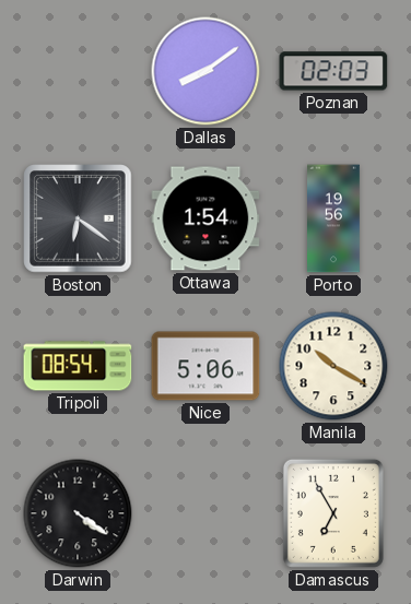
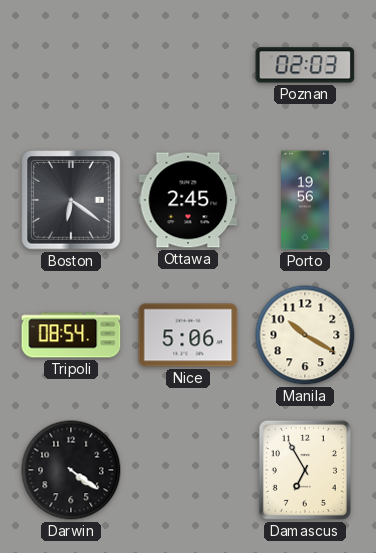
Dallas: 8:09 -> none
Ottawa: 1:54 -> 2:45
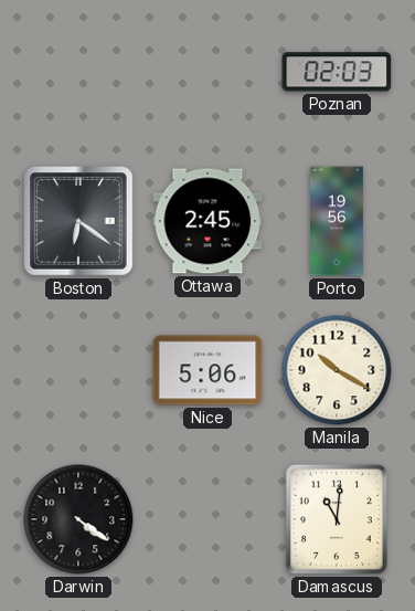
Tripoli: 08:54 -> none
Damascus: 6:55 -> 11:01
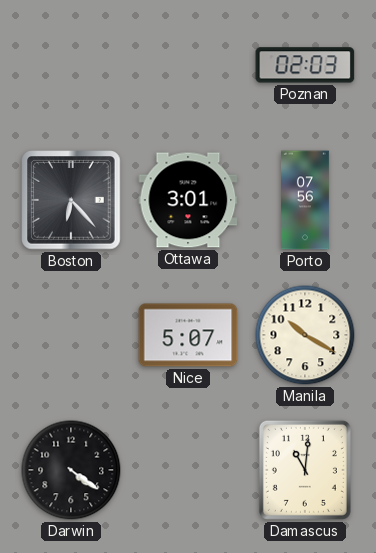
Boston: 6:21 -> 6:23
Ottawa: 2:45 -> 3:01
Porto: 19:56 -> 07:56
Nice: 5:06 -> 5:07
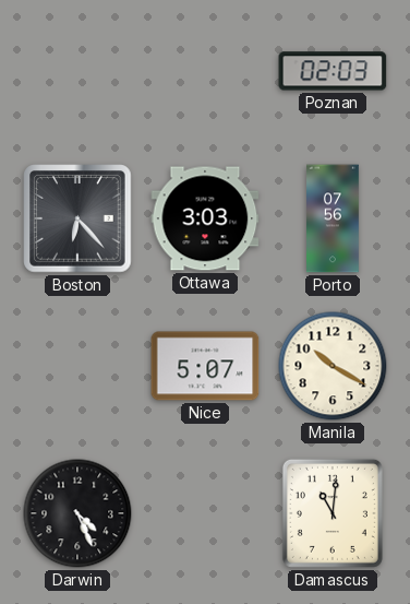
Ottawa: 3:01 -> 3:03
Darwin: 4:21 -> 4:26
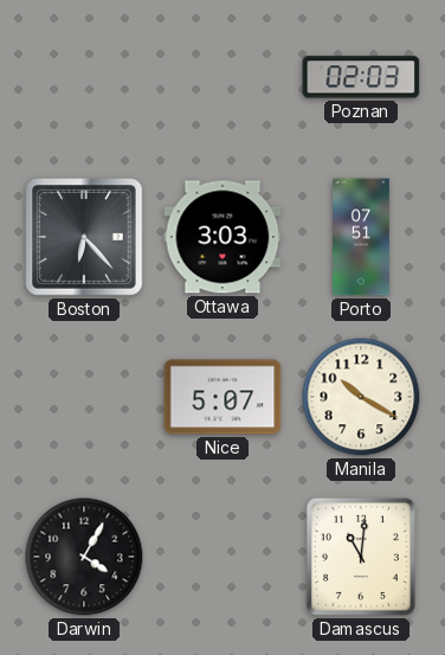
Porto: 07:56 -> 07:51
Darwin: 4:26 -> 4:05
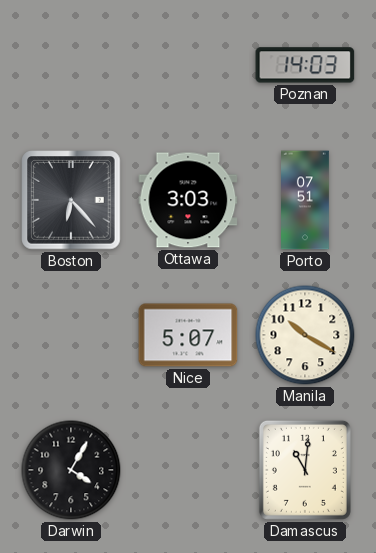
Poznan: 02:03 -> 14:03
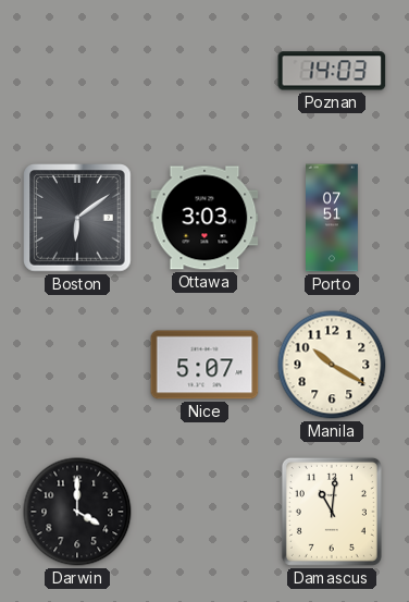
Boston: 6:23 -> 6:09
Darwin: 4:05 -> 4:00
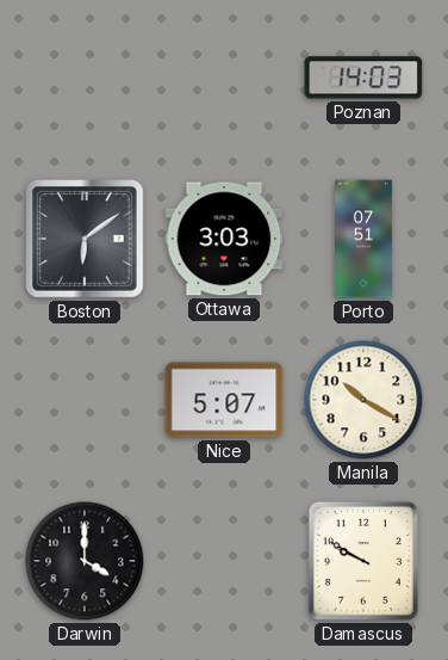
Damascus: 11:01 -> 9:50
